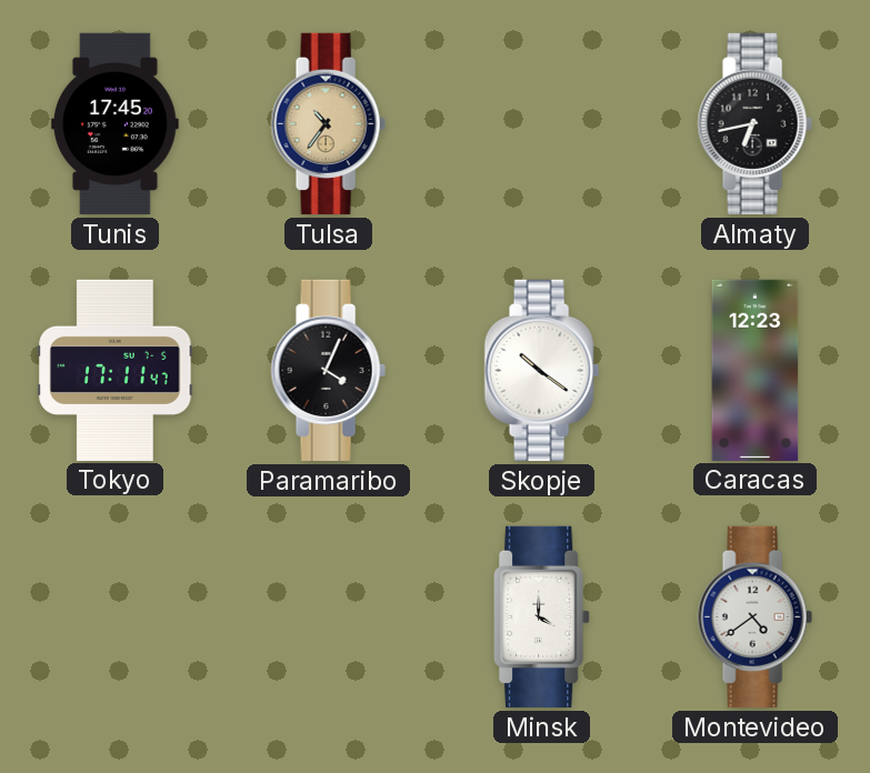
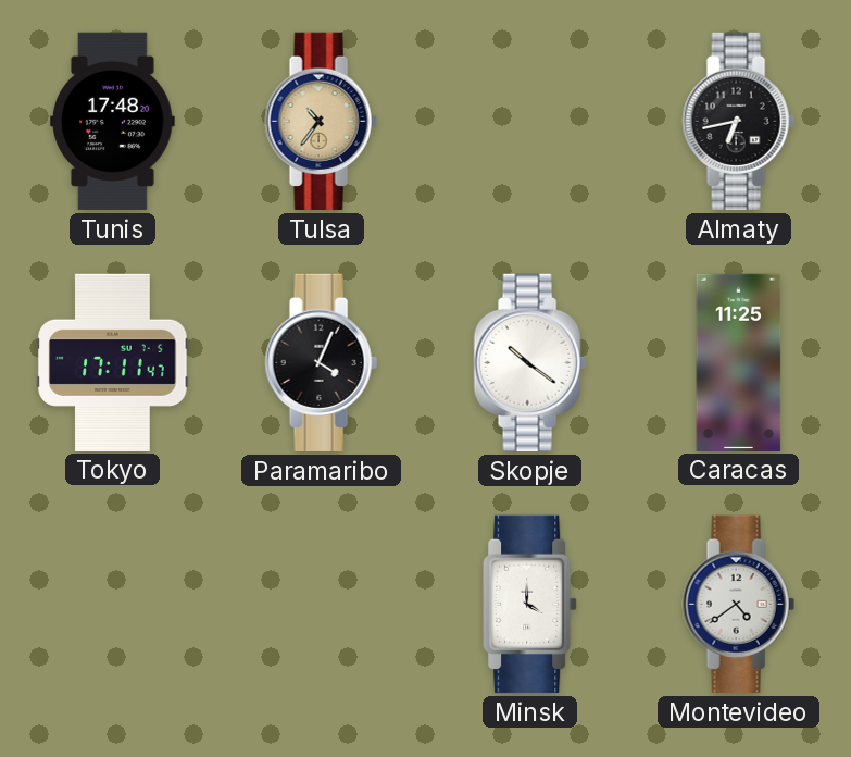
Tunis: 17:45 -> 17:48
Caracas: 12:23 -> 11:25
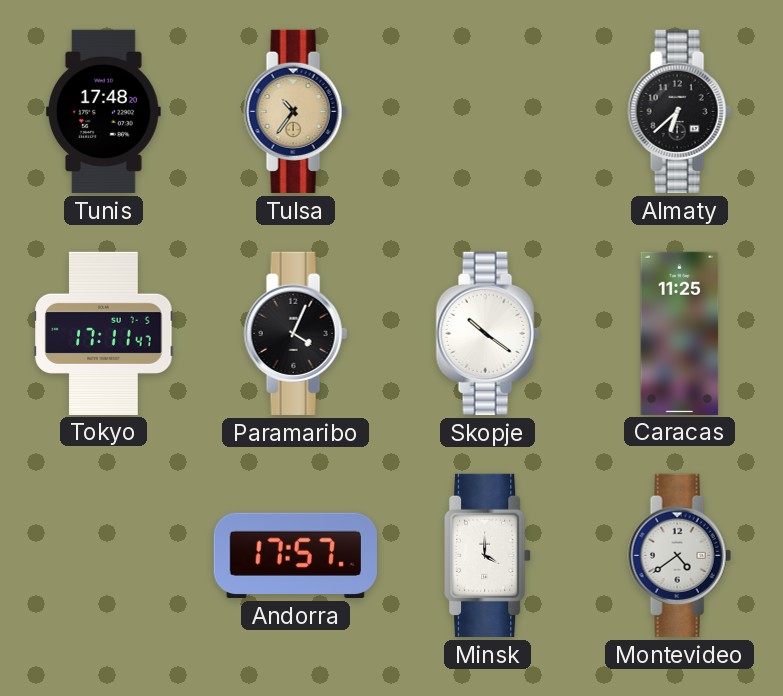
Almaty: 6:43 -> 6:38
Andorra: none -> 17:57
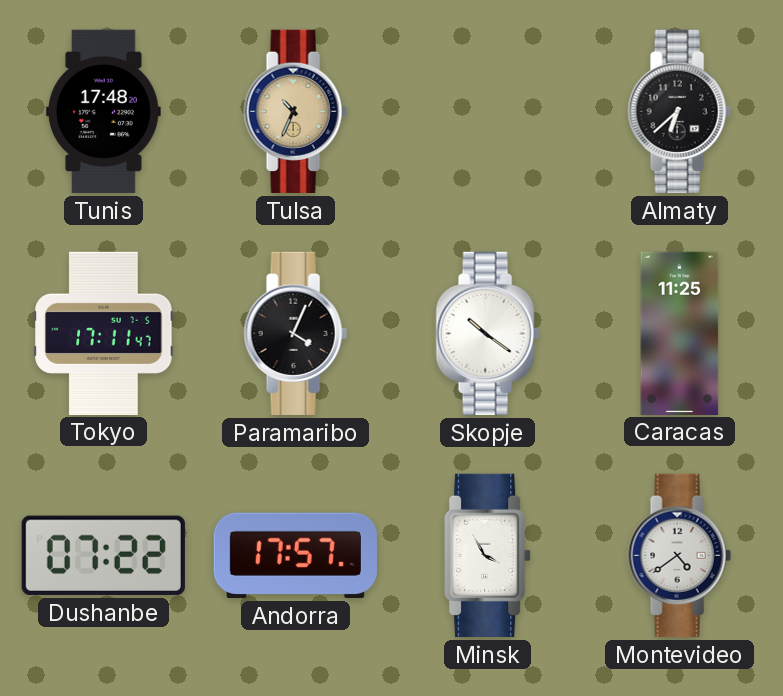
Tulsa: 10:36 -> 10:34
Dushanbe: none -> 07:22
Minsk: 4:00 -> 3:55
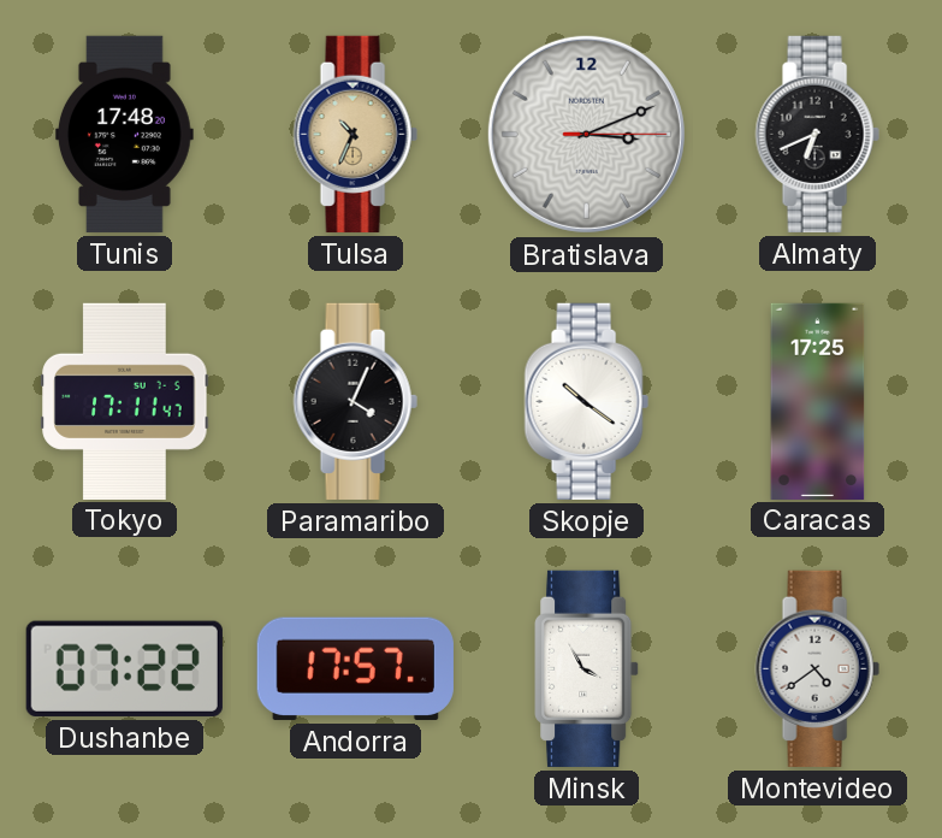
Bratislava: none -> 3:11
Almaty: 6:38 -> 6:41
Caracas: 11:25 -> 17:25
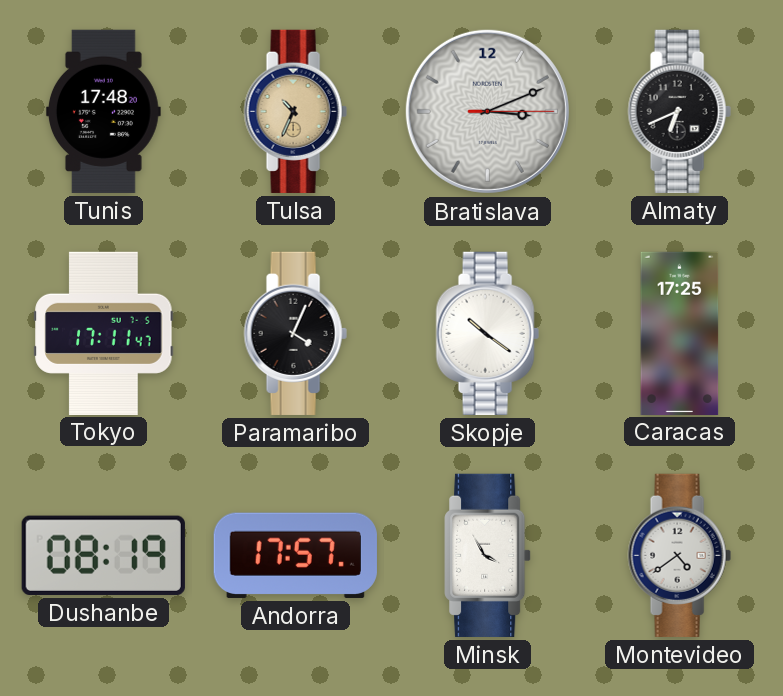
Dushanbe: 07:22 -> 08:19
